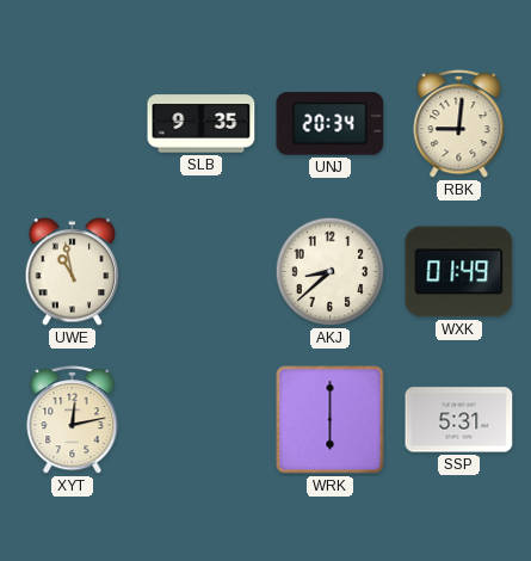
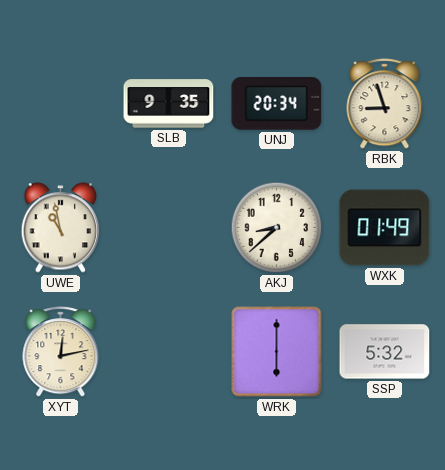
RBK: 9:01 -> 8:57
SSP: 5:31 -> 5:32
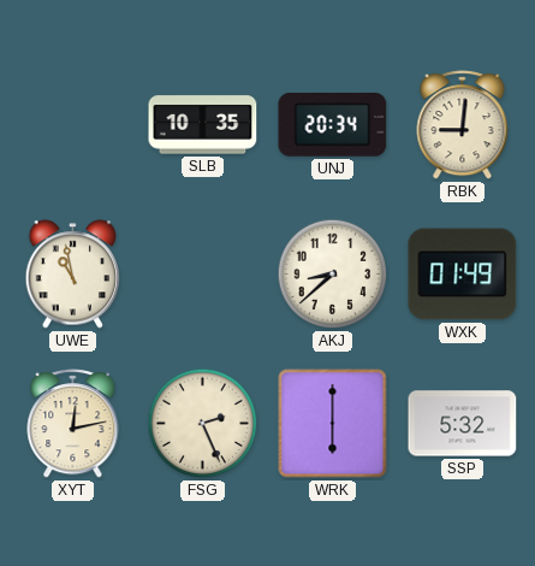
SLB: 9:35 -> 10:35
RBK: 8:57 -> 9:01
FSG: none -> 2:26
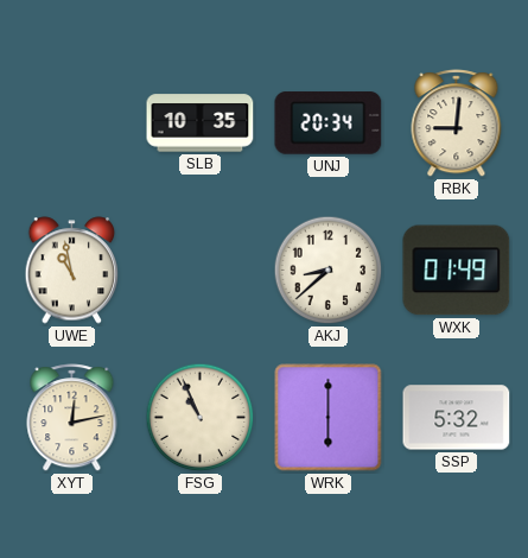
FSG: 2:26 -> 10:56
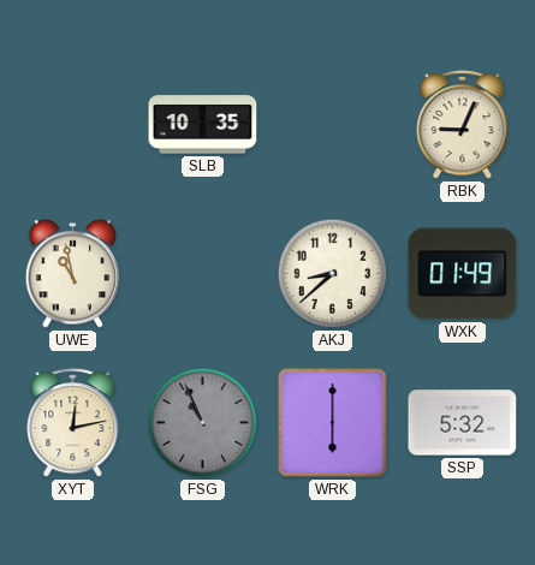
UNJ: 20:34 -> none
RBK: 9:01 -> 9:04
FSG dial: cream -> grey
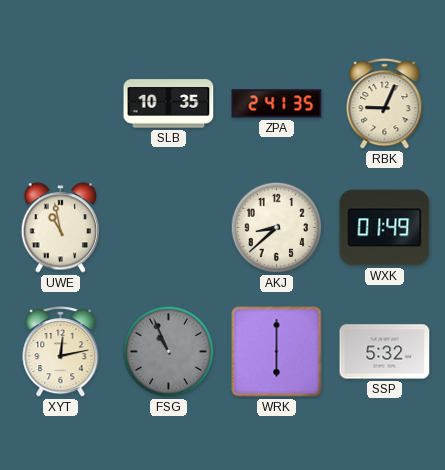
ZPA: none -> 2:41
